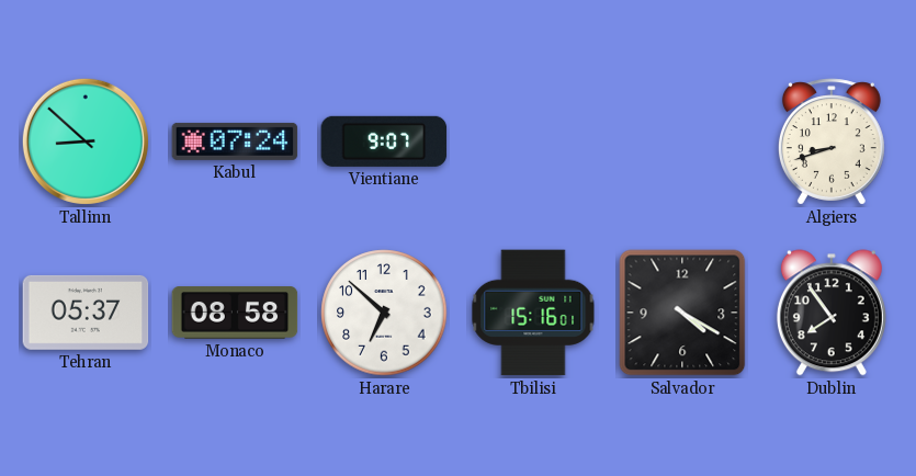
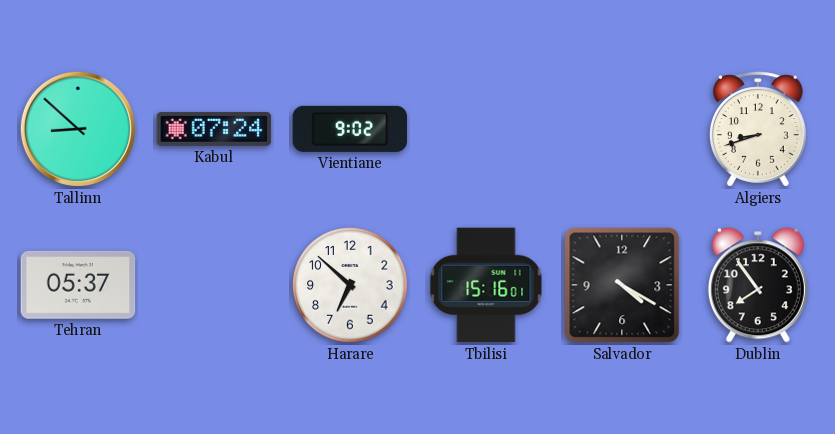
Vientiane: 9:07 -> 9:02
Monaco: 08:58 -> none
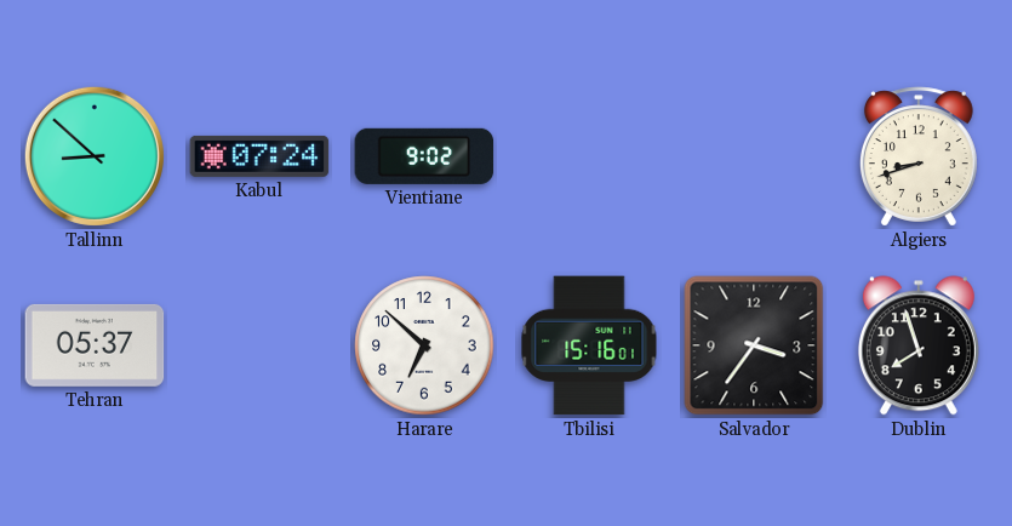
Salvador: 4:20 -> 3:36
Dublin: 7:54 -> 7:57
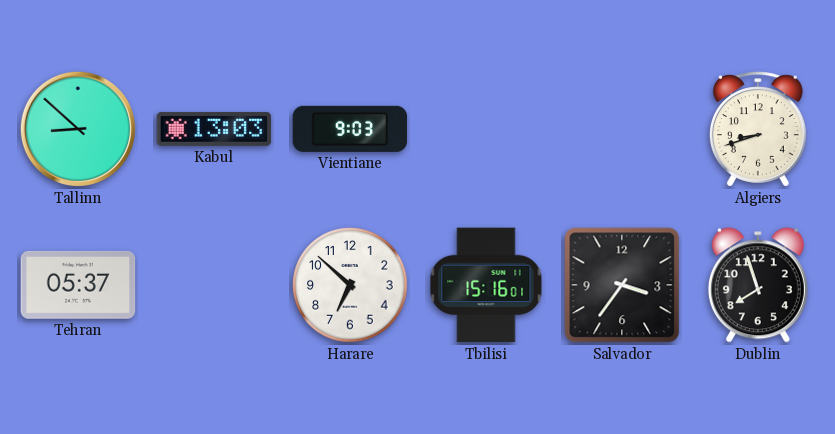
Kabul: 07:24 -> 13:03
Vientiane: 9:02 -> 9:03
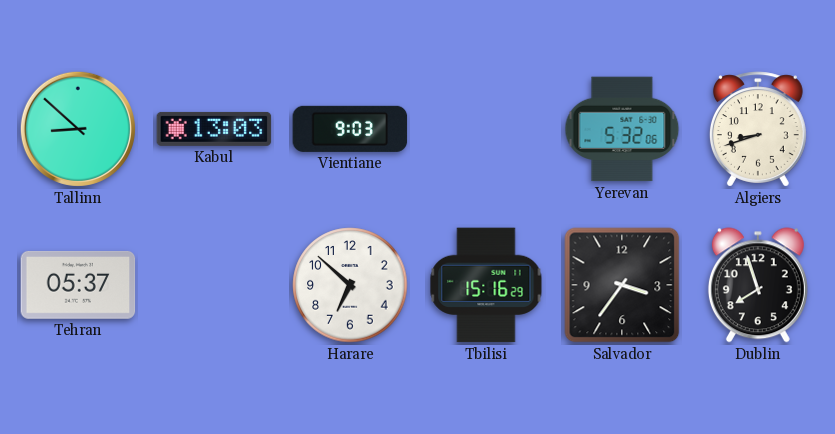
Yerevan: none -> 5:32
Tbilisi: 15:16:01 -> 15:16:29
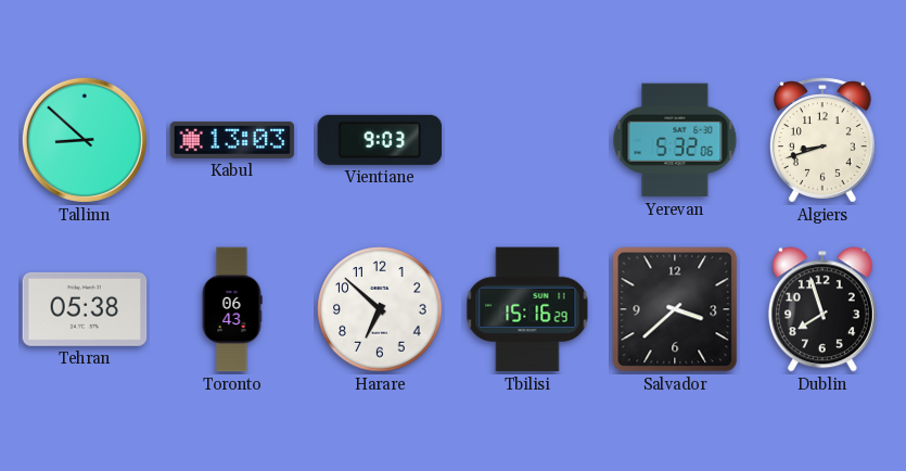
Tehran: 05:37 -> 05:38
Toronto: none -> 06:43
Salvador: 3:36 -> 3:38
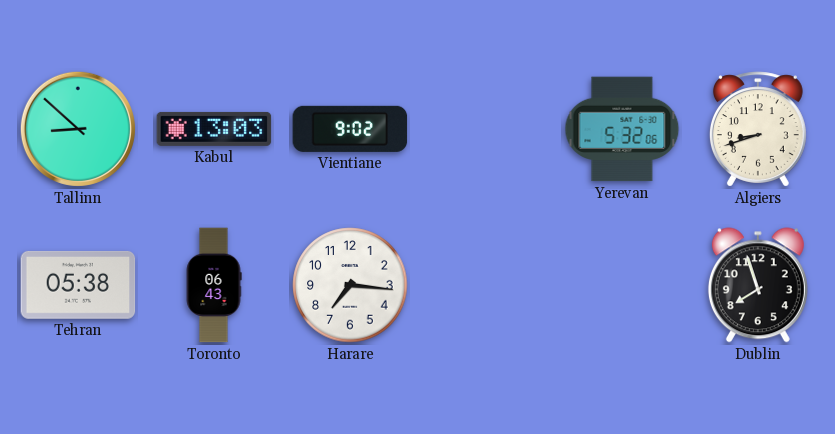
Vientiane: 9:03 -> 9:02
Harare: 6:52 -> 7:16
Tbilisi: 15:16 -> none
Salvador: 3:38 -> none
